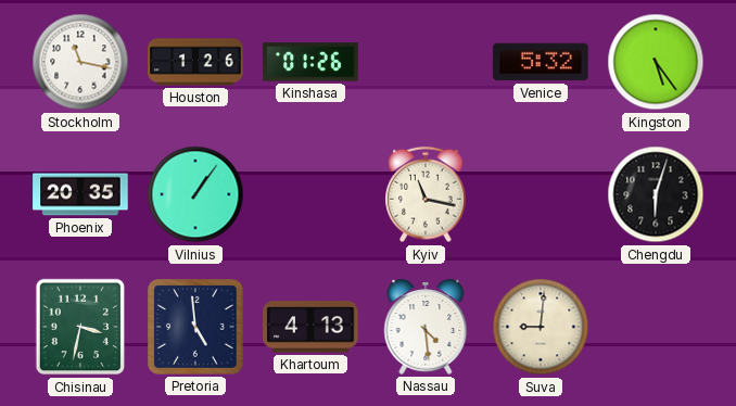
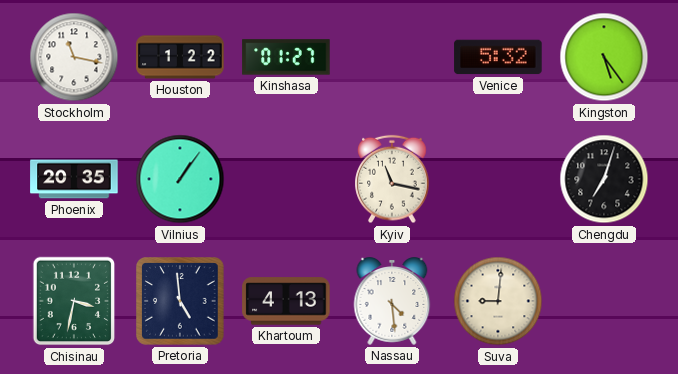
Houston: 1:26 -> 1:22
Kinshasa: 01:26 -> 01:27
Chengdu: 6:03 -> 7:03
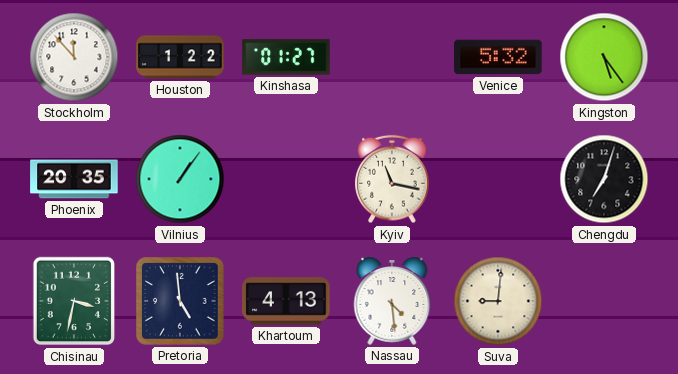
Stockholm: 11:17 -> 11:53
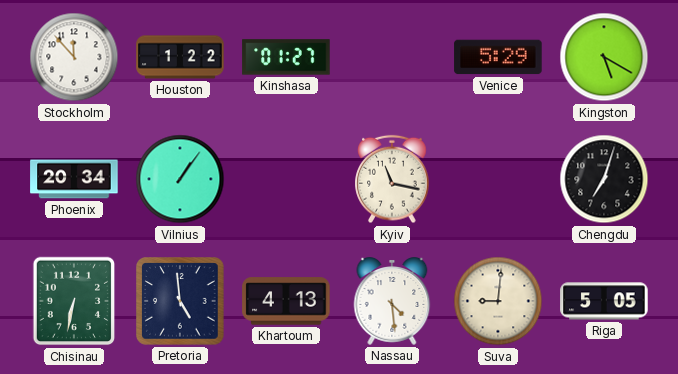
Venice: 5:32 -> 5:29
Kingston: 5:24 -> 5:20
Phoenix: 20:35 -> 20:34
Chisinau: 3:32 -> 6:32
Riga: none -> 5:05
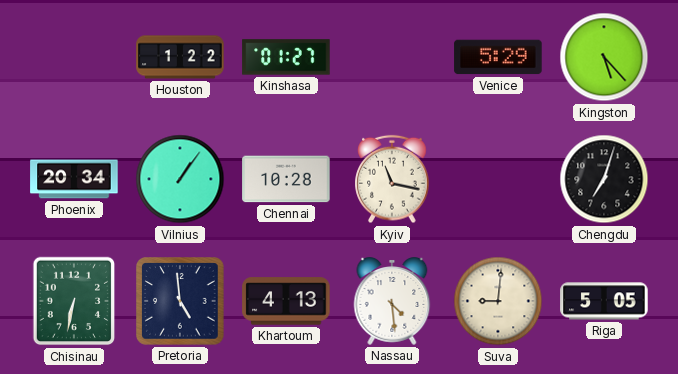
Stockholm: 11:53 -> none
Kingston: 5:20 -> 5:23
Chennai: none -> 10:28
